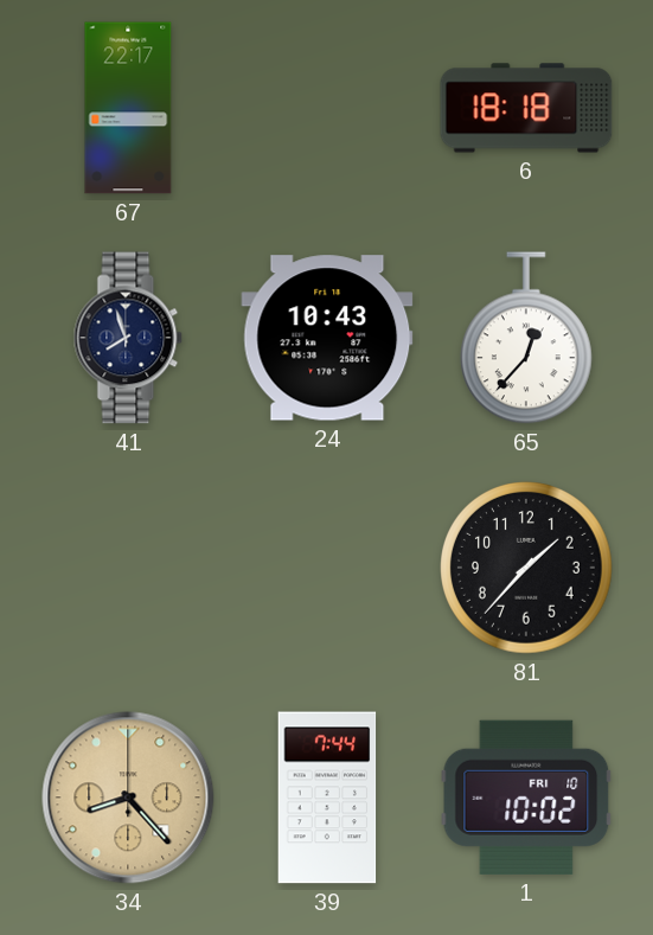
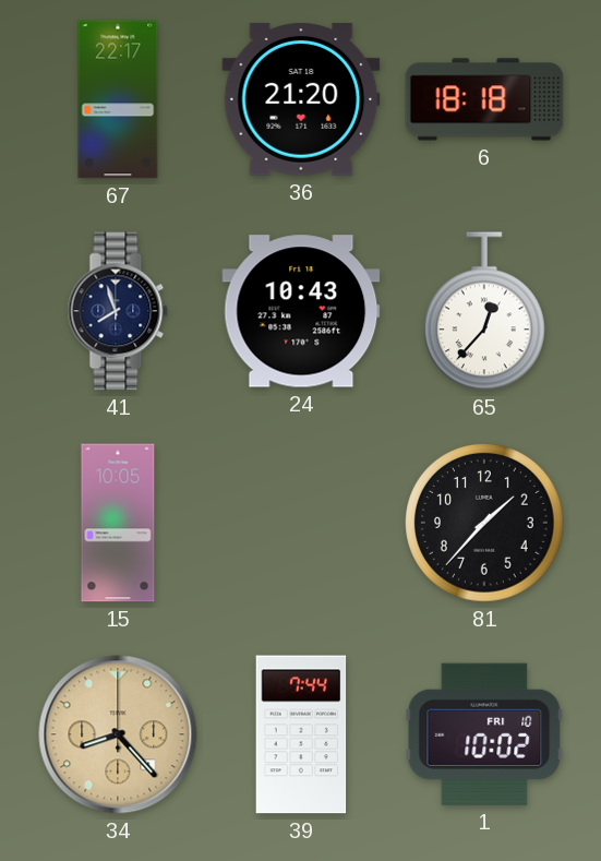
36: none -> 21:20
15: none -> 10:05
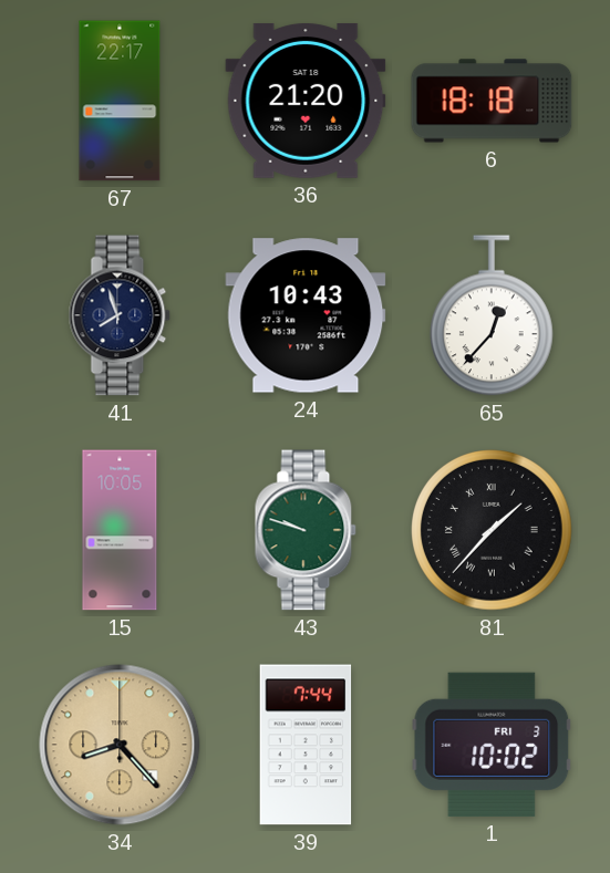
43: none -> 9:48
81 numerals: Arabic -> Roman
1 date: FRI 10 -> FRI 3
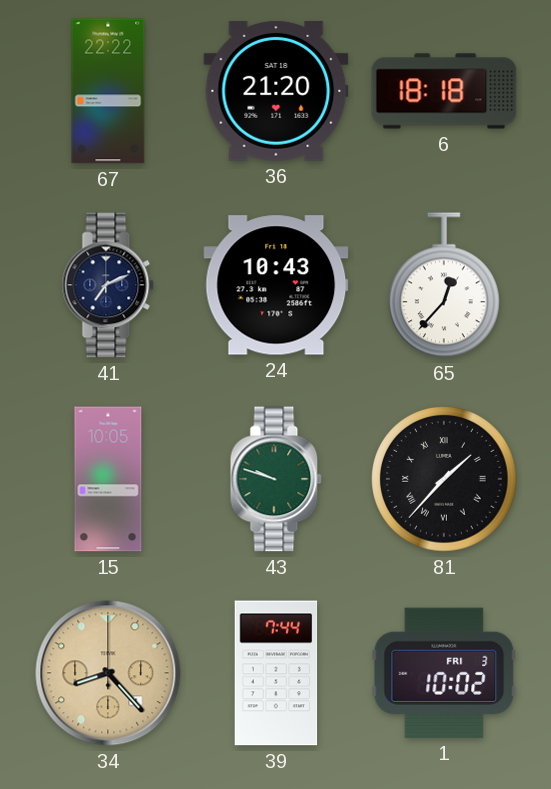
67: 22:17 -> 22:22
41: 7:57 -> 7:11
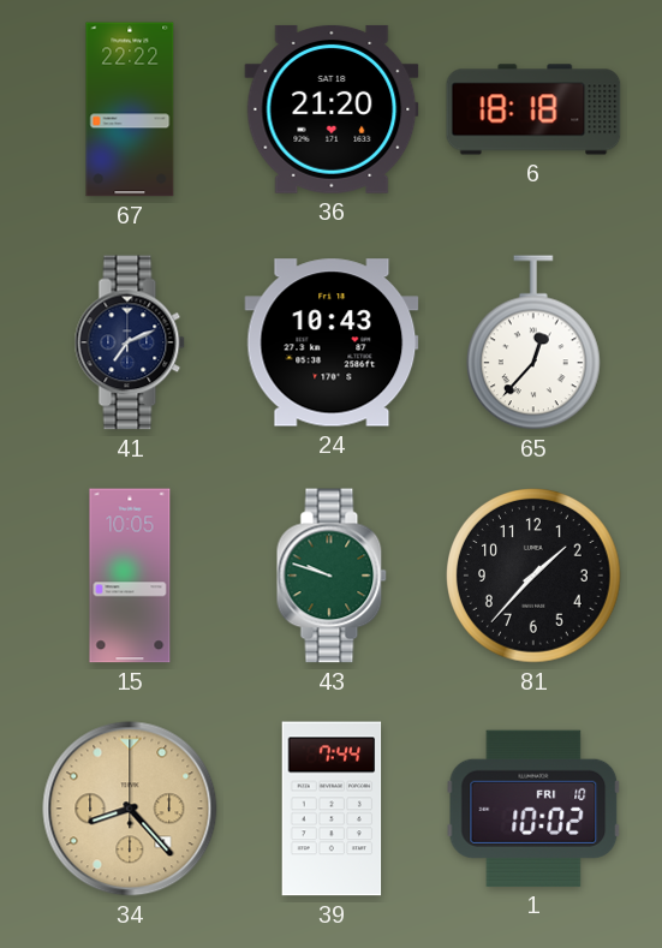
81 numerals: Roman -> Arabic
1 date: FRI 3 -> FRI 10
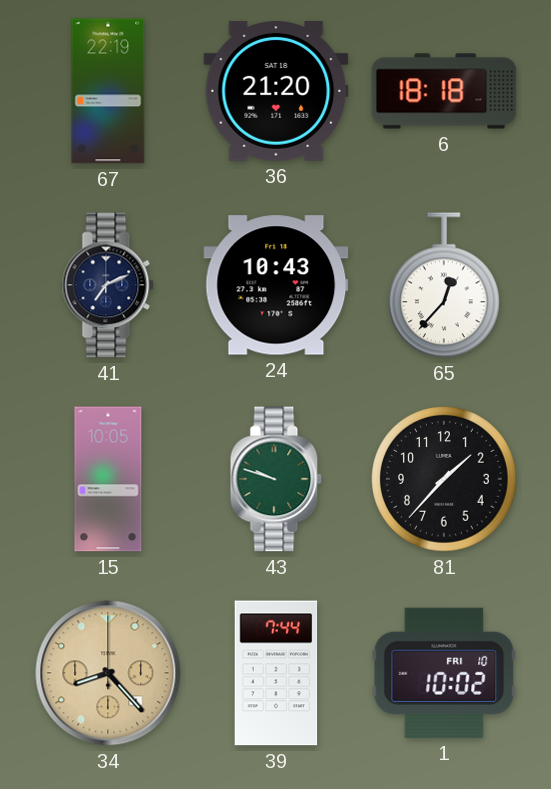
67: 22:22 -> 22:19
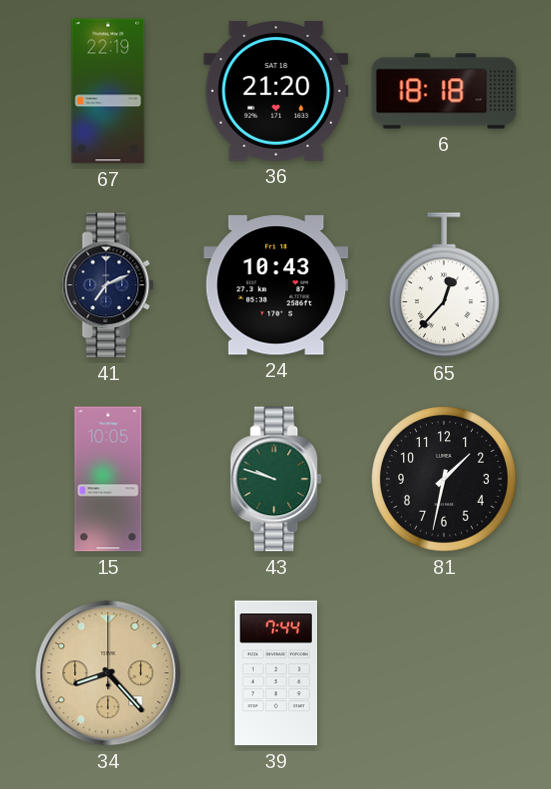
81: 1:37 -> 1:32
1: 10:02 -> none
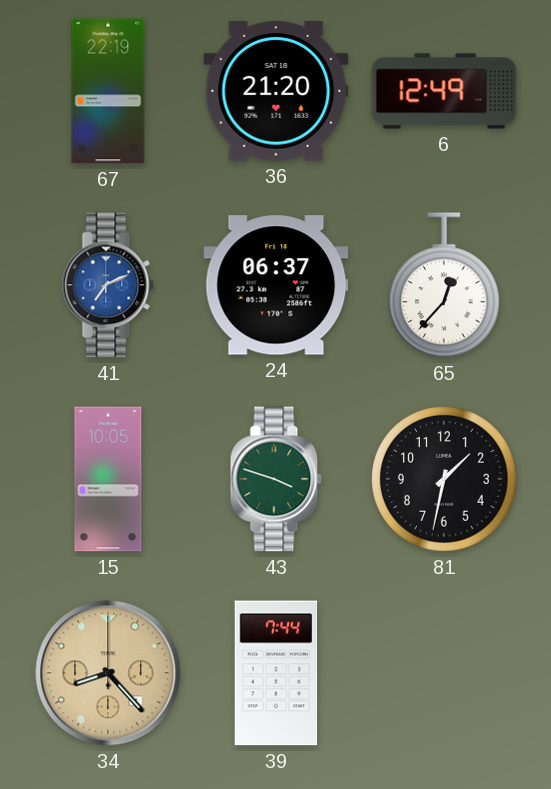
6: 18:18 -> 12:49
41 dial: navy -> blue
24: 10:43 -> 06:37
43: 9:48 -> 3:48
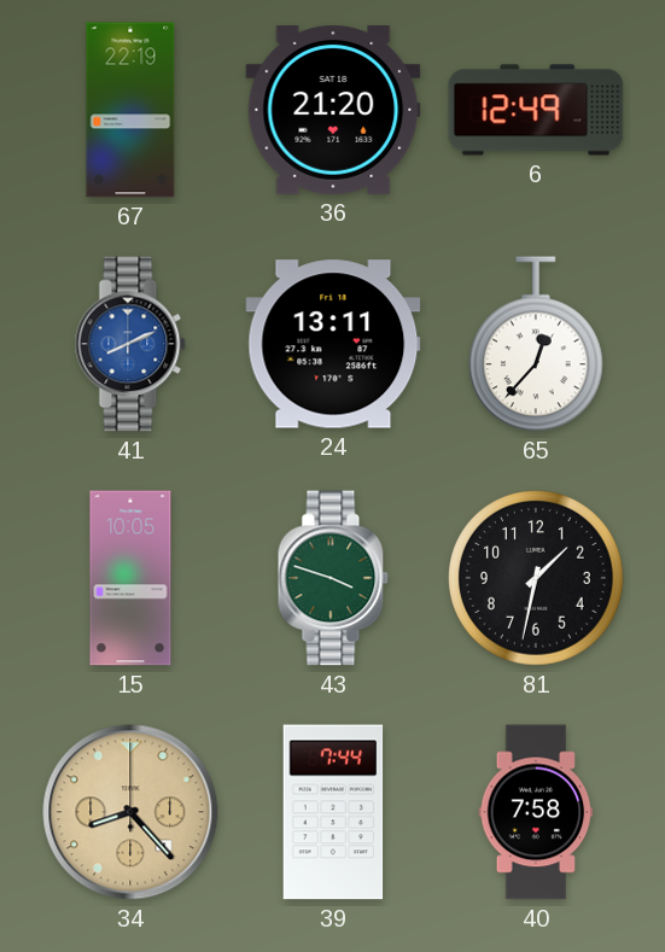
41: 7:11 -> 8:11
24: 06:37 -> 13:11
40: none -> 7:58
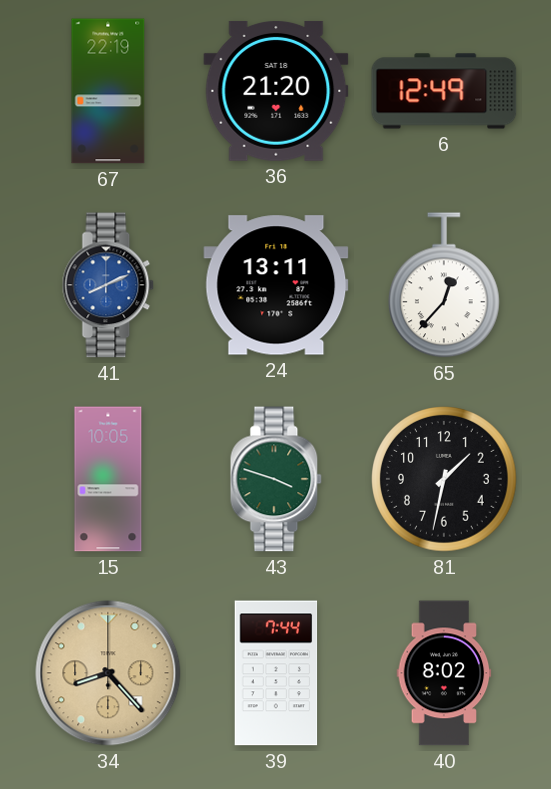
40: 7:58 -> 8:02
